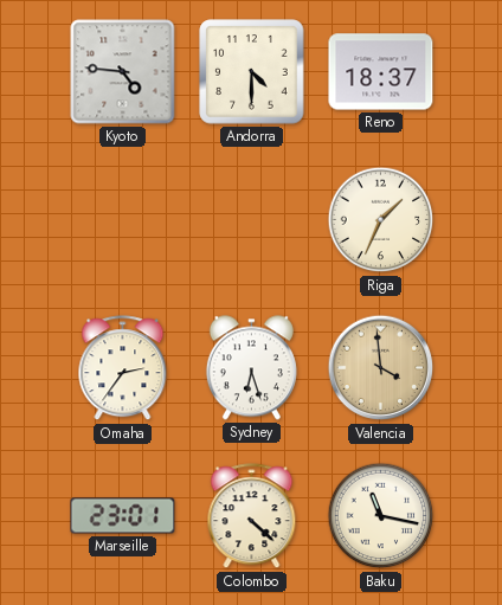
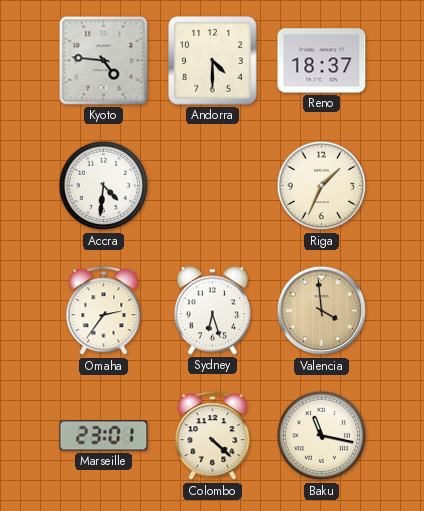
Accra: none -> 4:31
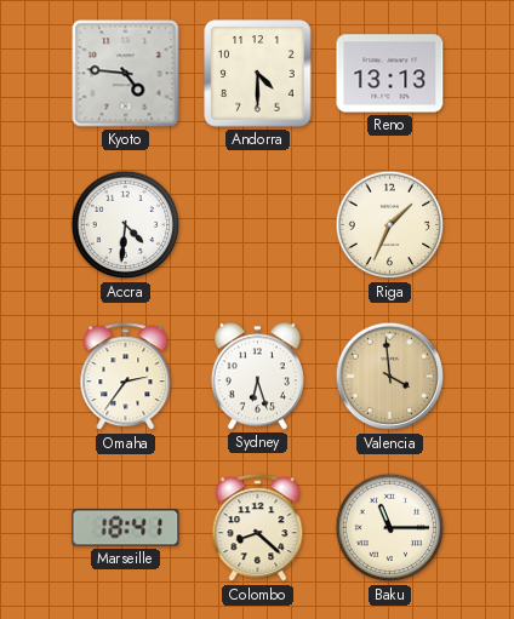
Reno: 18:37 -> 13:13
Marseille: 23:01 -> 18:41
Colombo: 4:22 -> 8:22
Baku: 11:17 -> 11:15
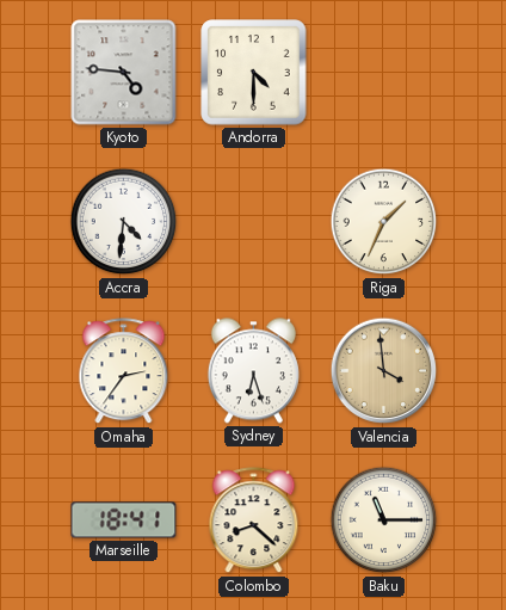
Reno: 13:13 -> none
